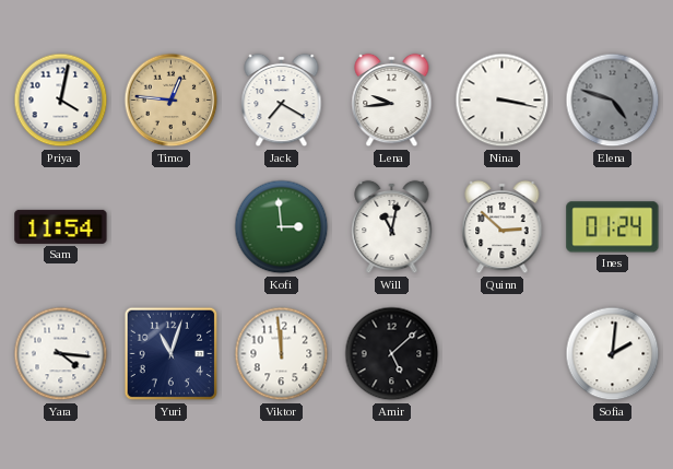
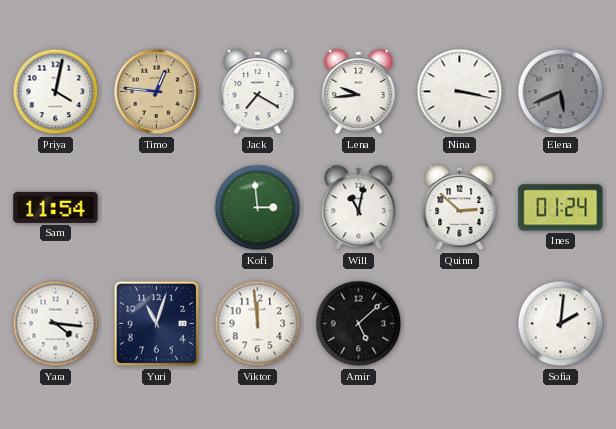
Elena: 4:48 -> 5:41
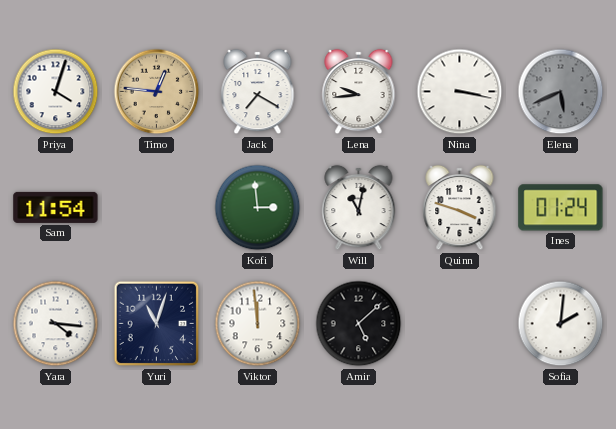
Priya: 4:02 -> 4:03
Quinn: 2:52 -> 3:48
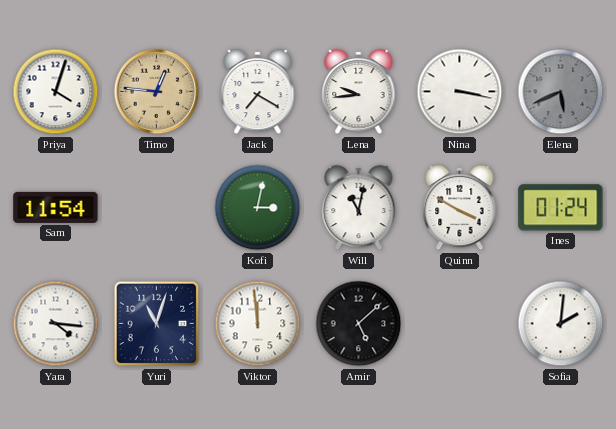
Kofi: 2:59 -> 3:02
Quinn: 3:48 -> 3:50
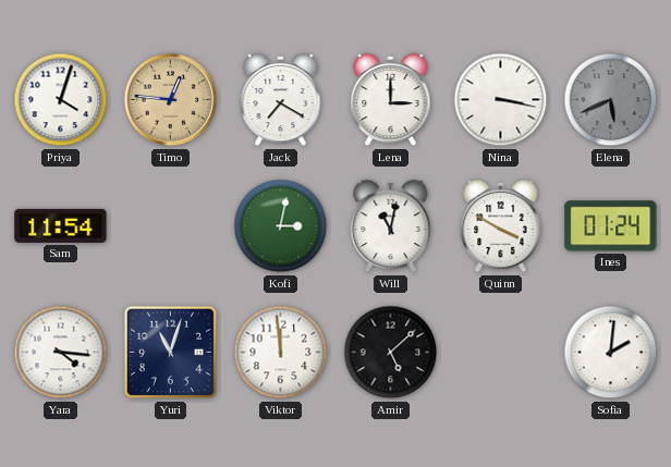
Lena: 9:44 -> 3:00
